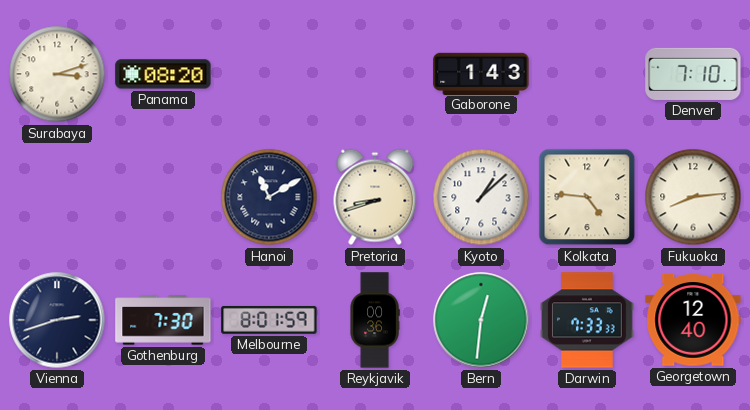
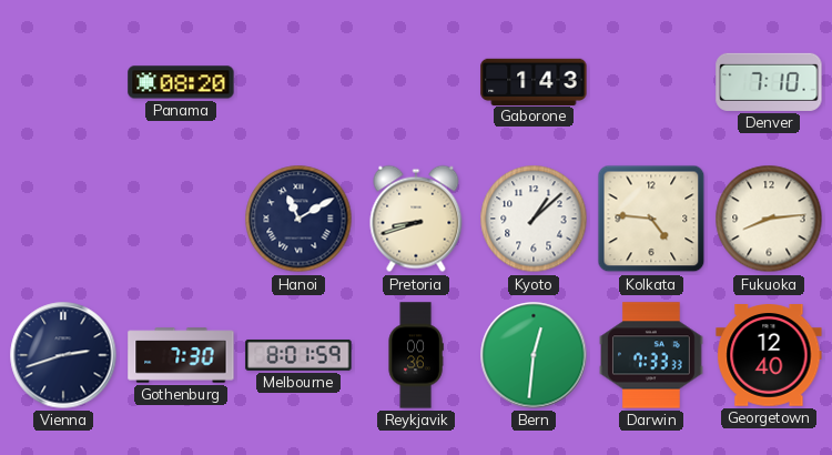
Surabaya: 3:12 -> none
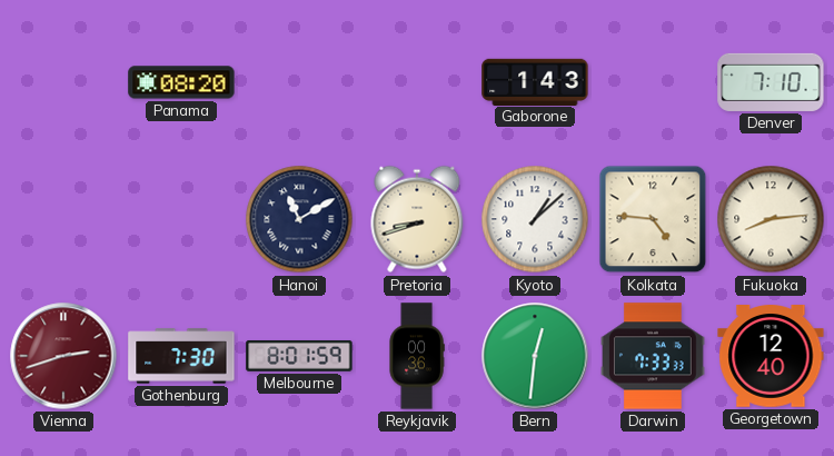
Vienna dial: navy -> burgundy
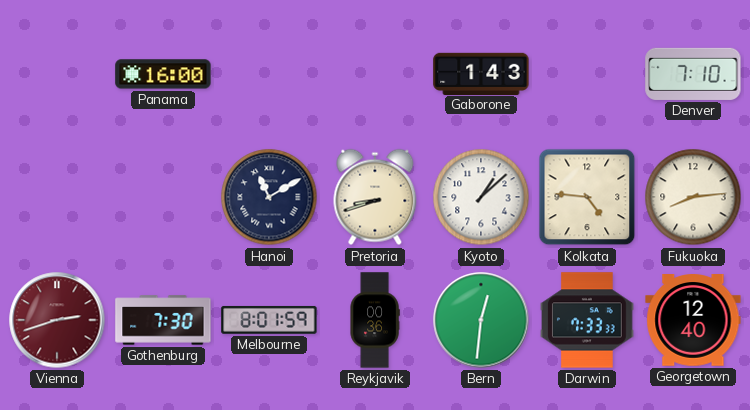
Panama: 08:20 -> 16:00
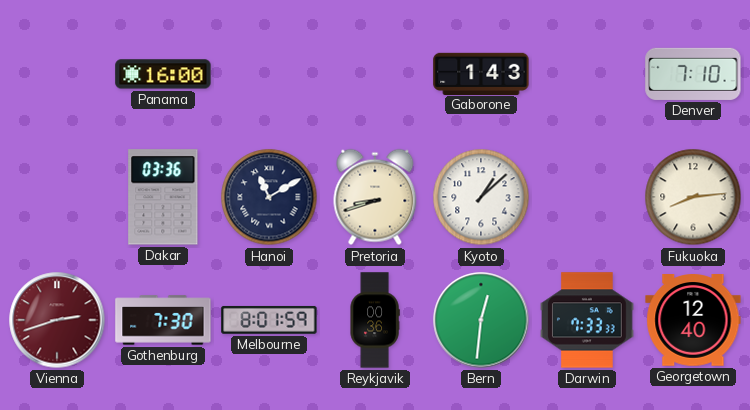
Dakar: none -> 03:36
Kolkata: 4:46 -> none
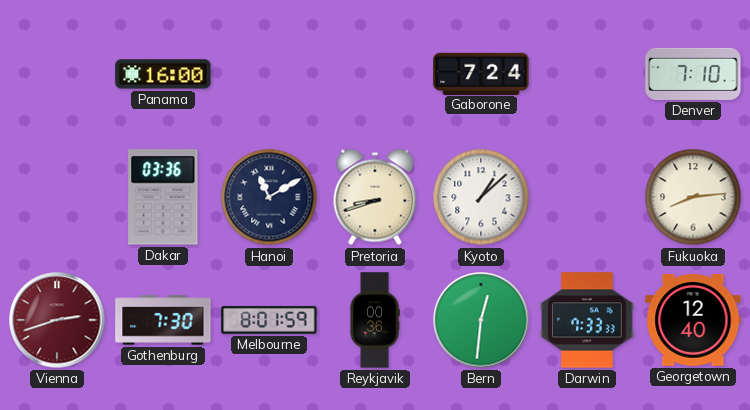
Gaborone: 1:43 -> 7:24
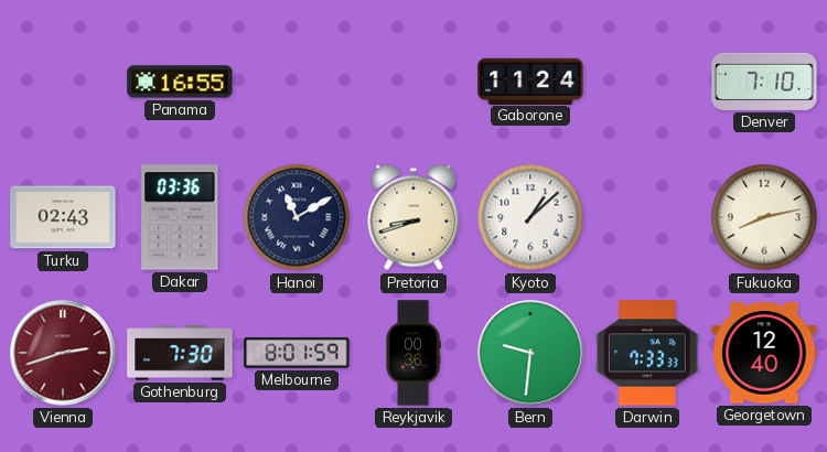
Panama: 16:00 -> 16:55
Gaborone: 7:24 -> 11:24
Turku: none -> 02:43
Fukuoka: 8:14 -> 8:13
Bern: 12:31 -> 9:31
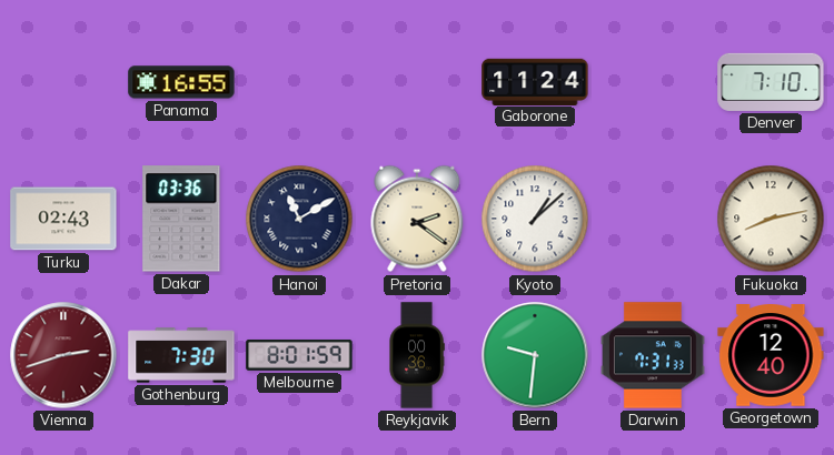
Pretoria: 8:42 -> 2:21
Darwin: 7:33 -> 7:31
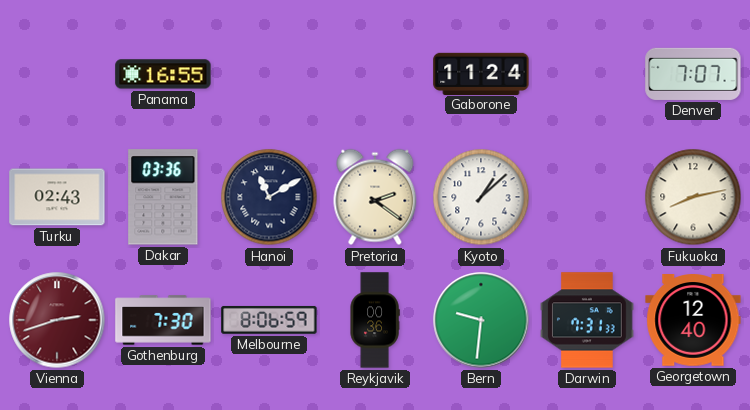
Denver: 7:10 -> 7:07
Melbourne: 8:01 -> 8:06
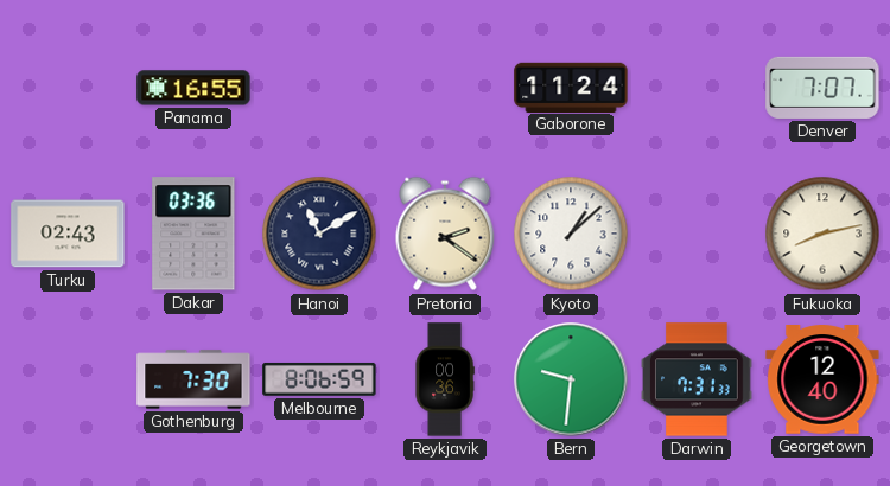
Vienna: 2:42 -> none
